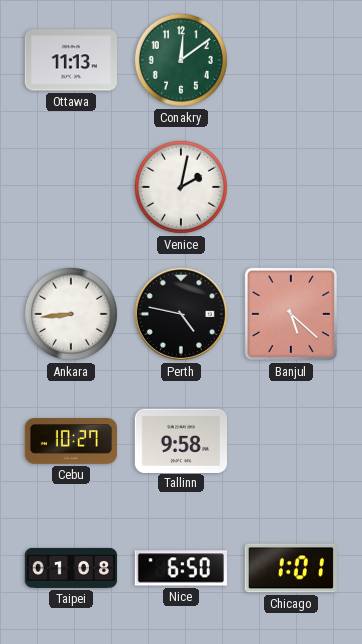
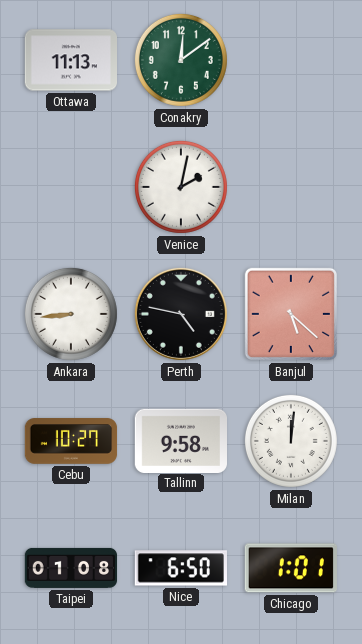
Milan: none -> 12:01
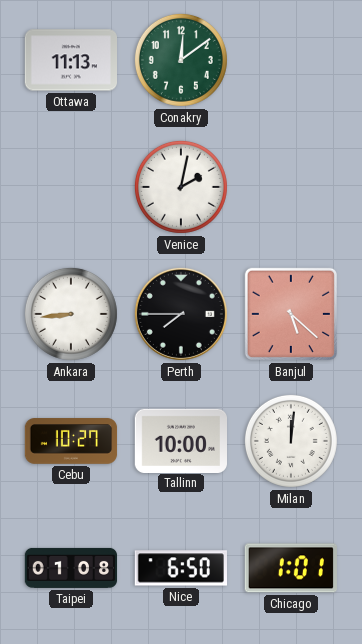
Perth: 4:47 -> 7:45
Tallinn: 9:58 -> 10:00
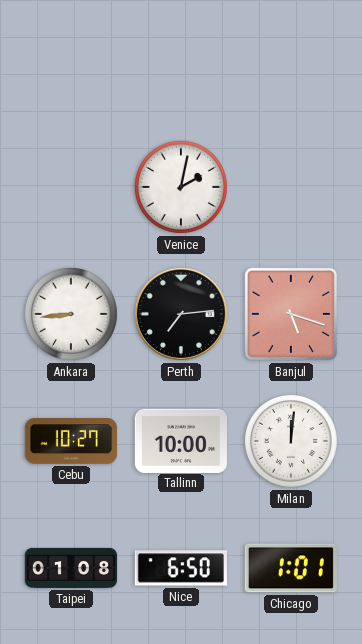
Ottawa: 11:13 -> none
Conakry: 12:09 -> none
Perth: 7:45 -> 7:14
Banjul: 5:22 -> 5:18
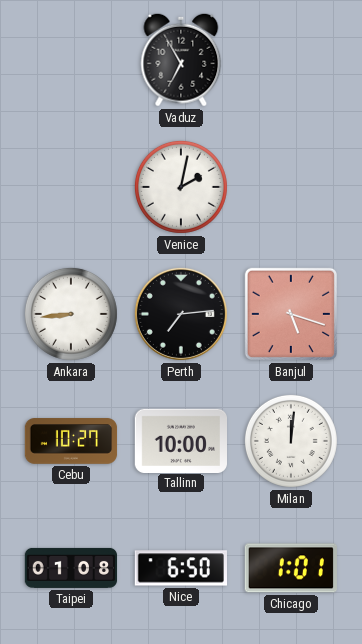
Vaduz: none -> 6:55
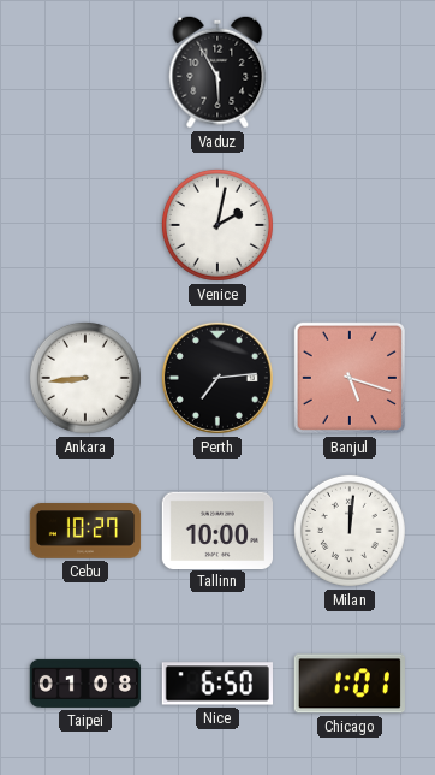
Vaduz: 6:55 -> 5:55
